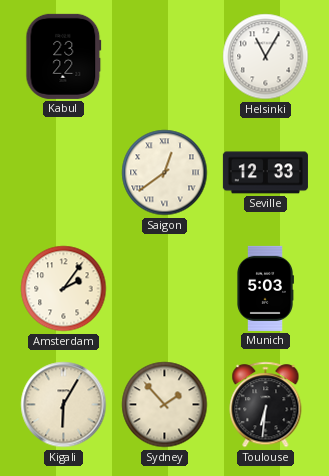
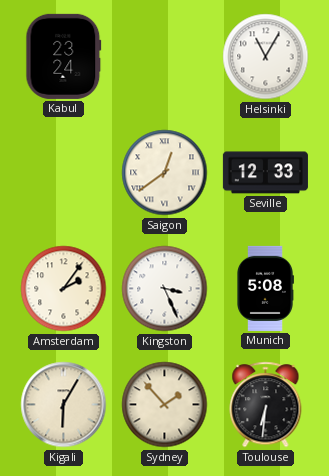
Kabul: 23:22 -> 23:24
Kingston: none -> 3:26
Munich: 5:03 -> 5:08
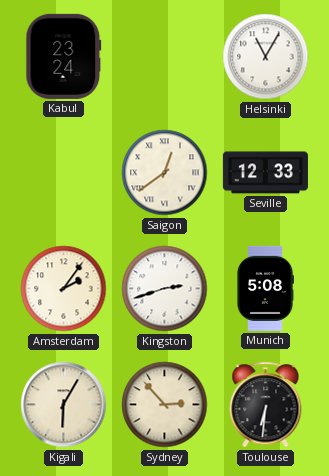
Kingston: 3:26 -> 2:42
Sydney: 1:53 -> 2:53
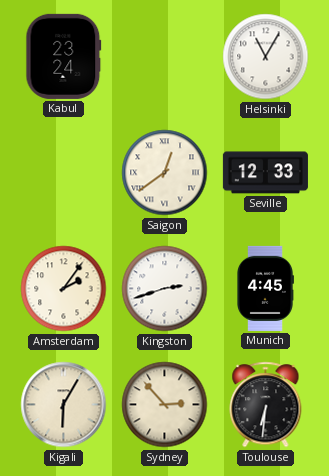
Munich: 5:08 -> 4:45
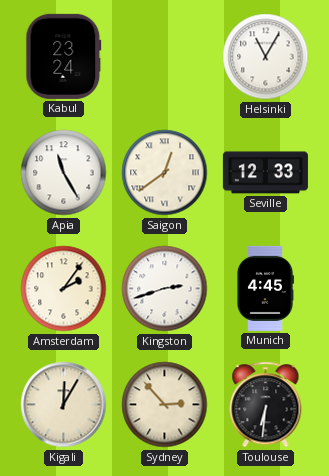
Apia: none -> 11:25
Kigali: 6:05 -> 12:05
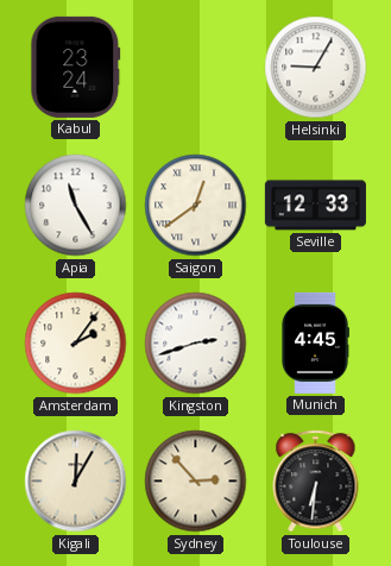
Helsinki: 11:05 -> 9:05
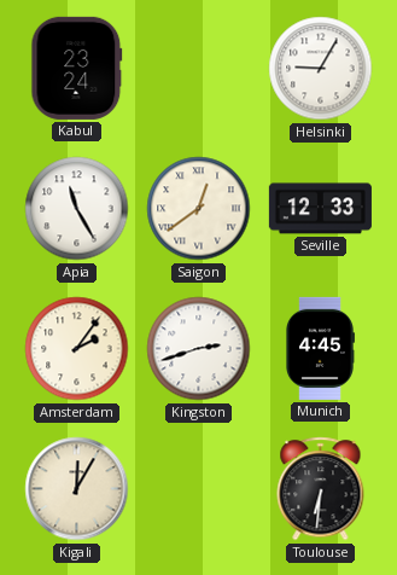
Sydney: 2:53 -> none
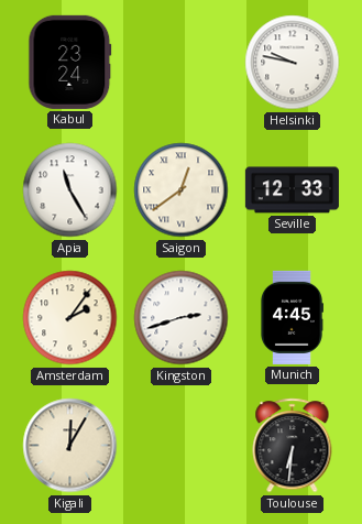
Helsinki: 9:05 -> 9:47
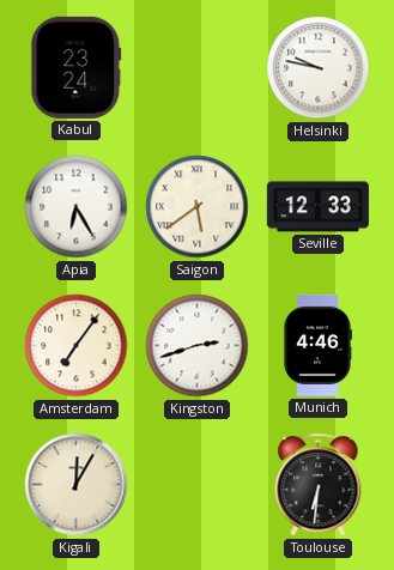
Apia: 11:25 -> 6:25
Saigon: 12:39 -> 5:39
Amsterdam: 2:06 -> 7:06
Munich: 4:45 -> 4:46
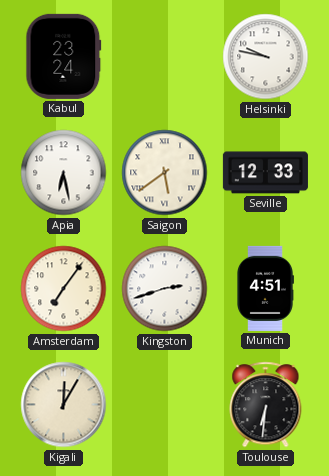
Apia: 6:25 -> 6:28
Munich: 4:46 -> 4:51
